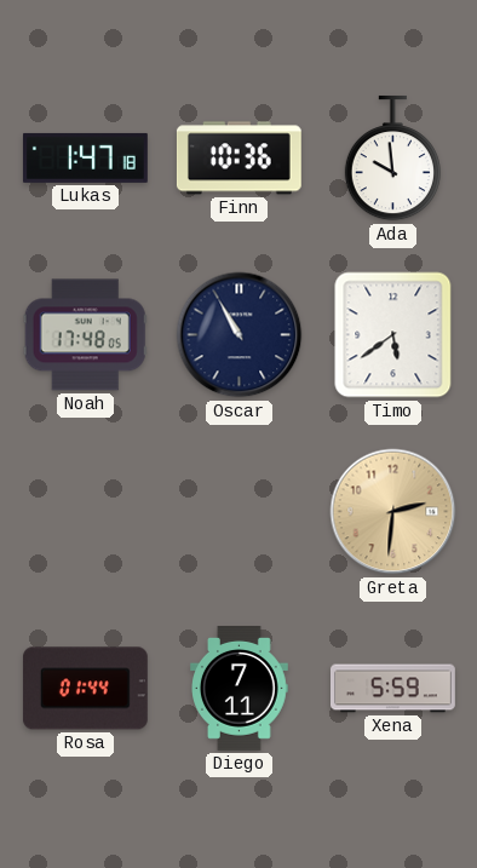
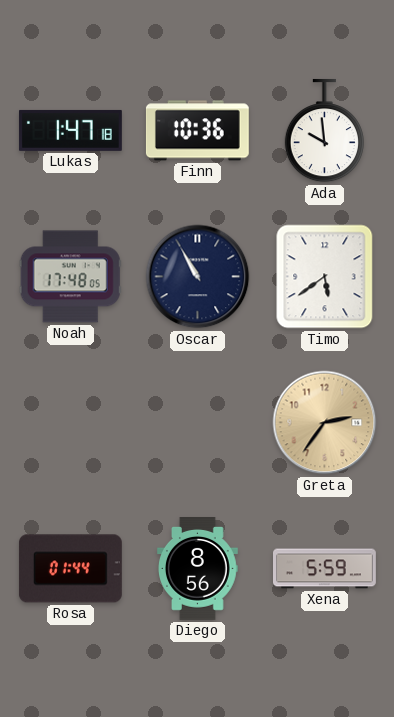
Greta: 2:31 -> 2:36
Diego: 7:11 -> 8:56
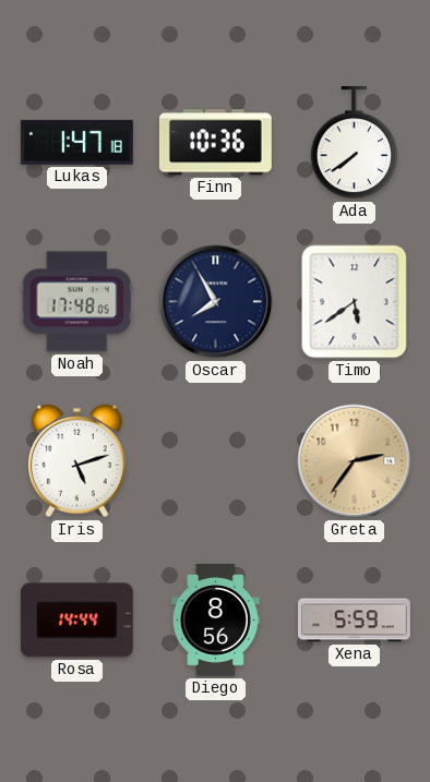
Ada: 9:59 -> 7:39
Oscar: 10:55 -> 7:55
Iris: none -> 5:12
Rosa: 01:44 -> 14:44
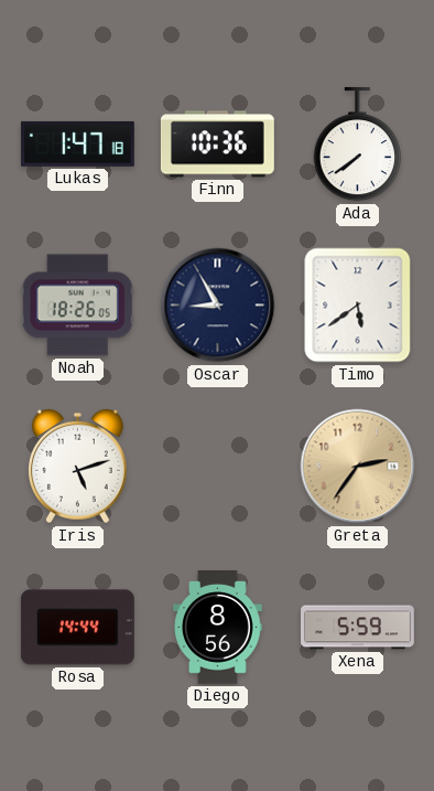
Noah: 17:48 -> 18:26
Oscar: 7:55 -> 8:55
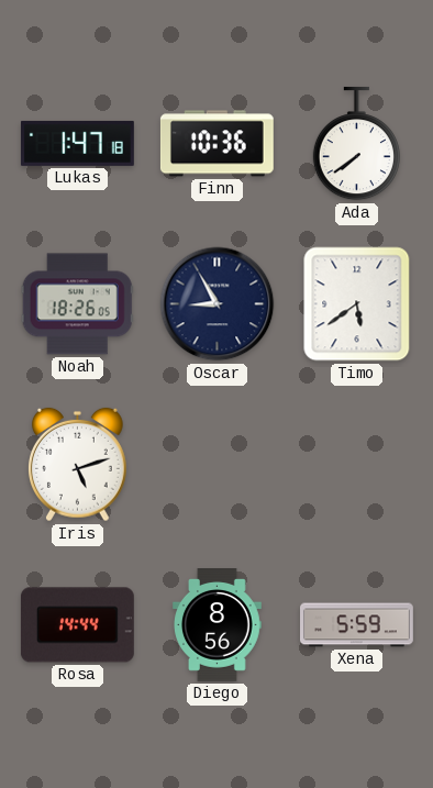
Greta: 2:36 -> none
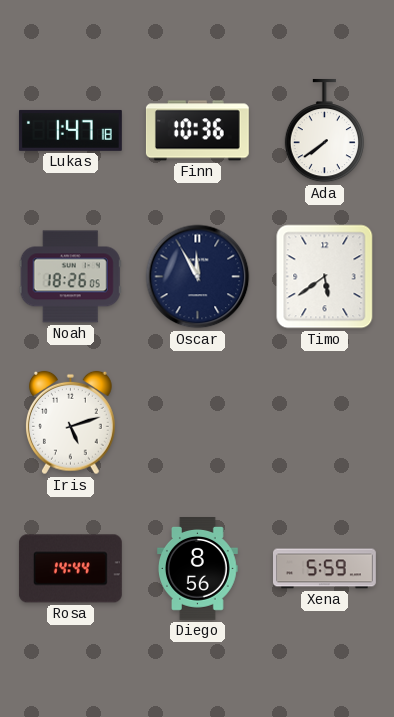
Oscar: 8:55 -> 11:55
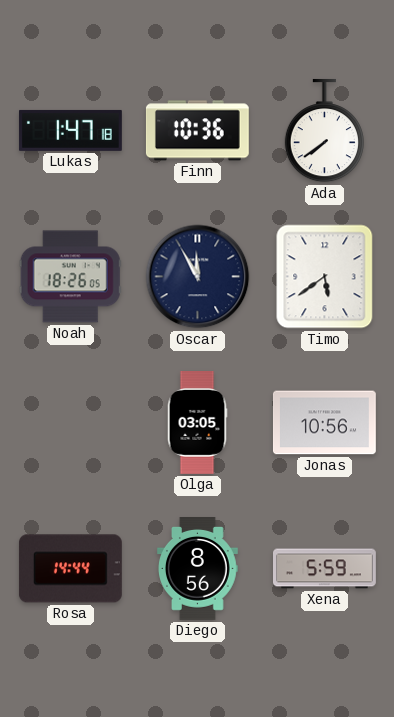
Iris: 5:12 -> none
Olga: none -> 03:05
Jonas: none -> 10:56
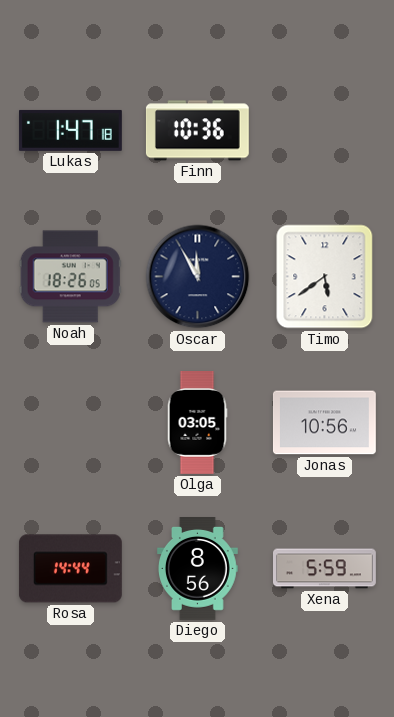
Ada: 7:39 -> none
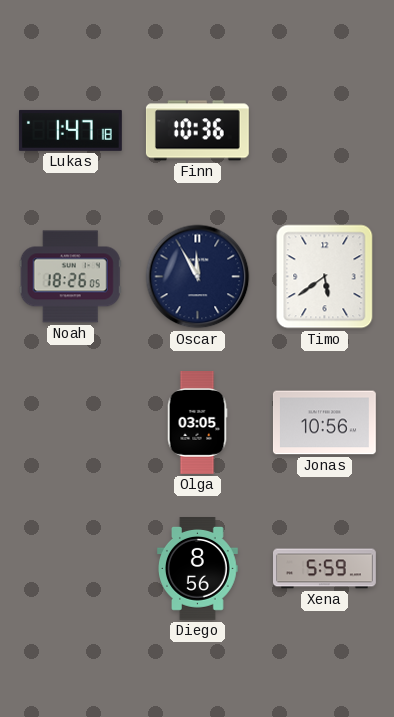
Rosa: 14:44 -> none
